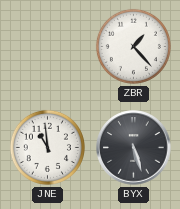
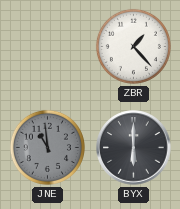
JNE dial: white -> grey
BYX: 5:27 -> 6:00
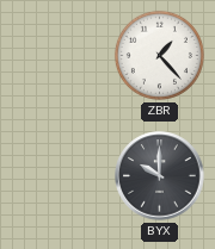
JNE: 10:59 -> none
BYX: 6:00 -> 10:00
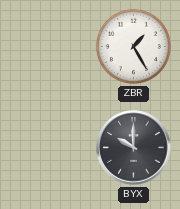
ZBR: 1:23 -> 1:25
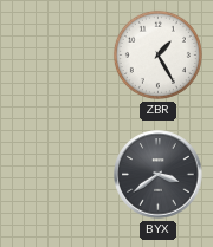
BYX: 10:00 -> 3:39
